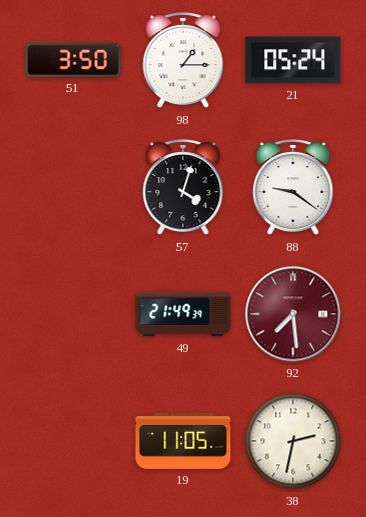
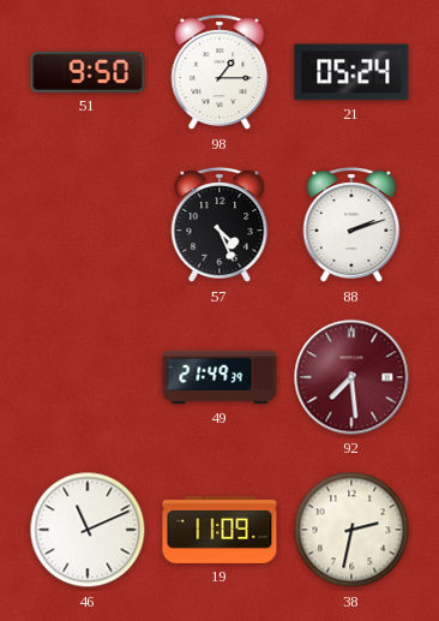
51: 3:50 -> 9:50
57: 4:03 -> 4:26
88: 9:21 -> 2:12
46: none -> 11:11
19: 11:05 -> 11:09
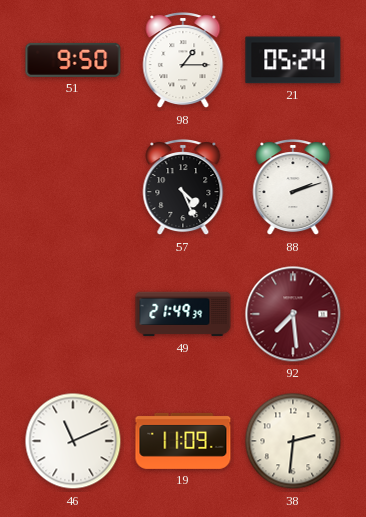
38: 2:32 -> 2:31
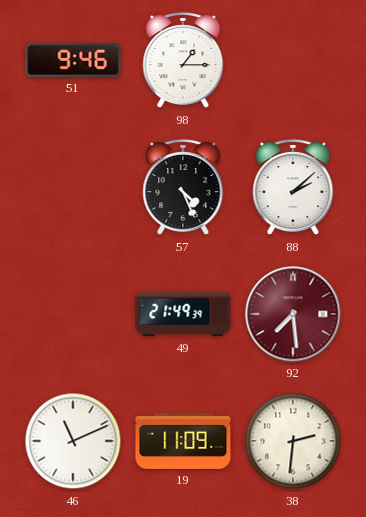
51: 9:50 -> 9:46
21: 05:24 -> none
88: 2:12 -> 2:08
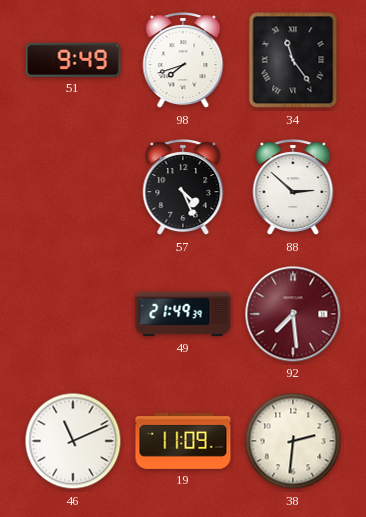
51: 9:46 -> 9:49
98: 1:15 -> 7:42
34: none -> 11:24
88: 2:08 -> 2:52
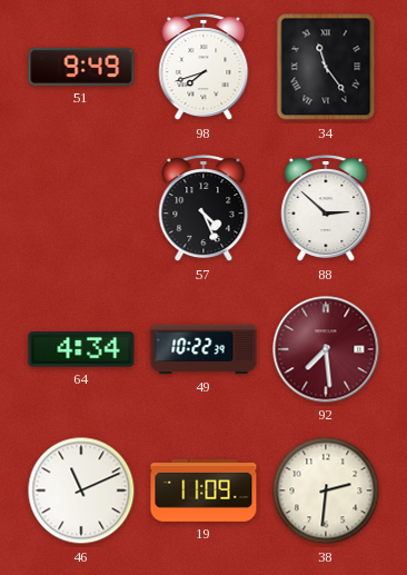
64: none -> 4:34
49: 21:49 -> 10:22
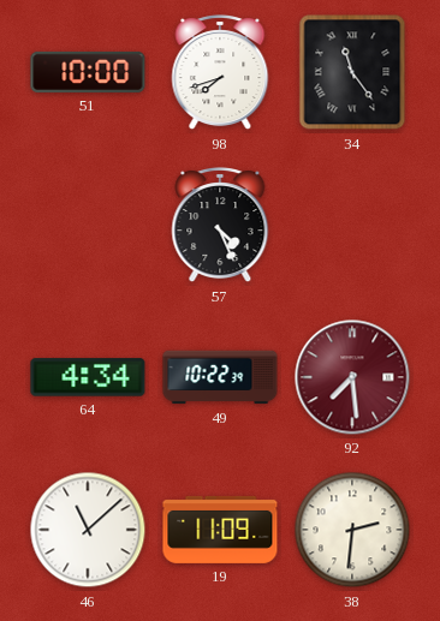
51: 9:49 -> 10:00
88: 2:52 -> none
46: 11:11 -> 11:08
